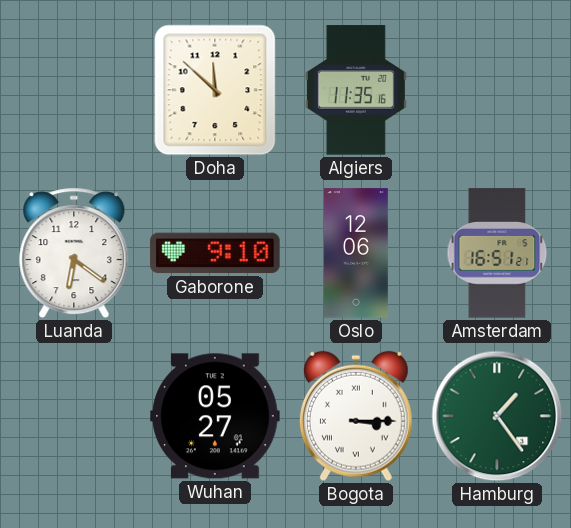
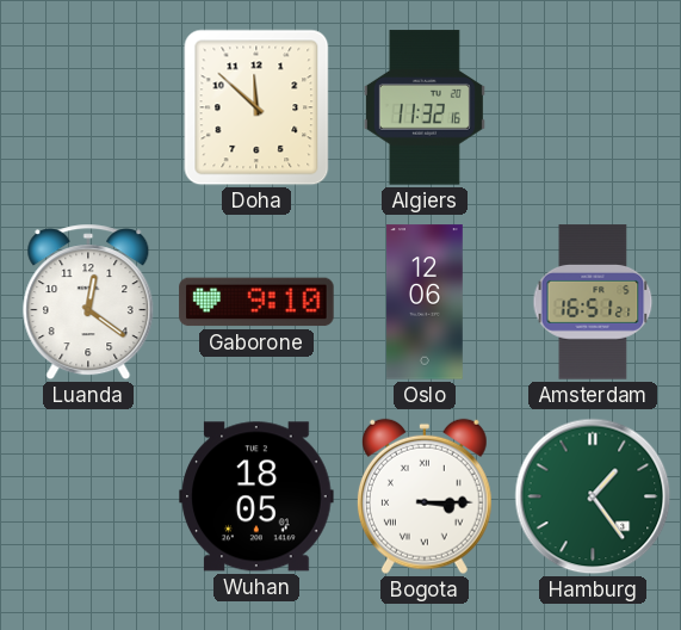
Algiers: 11:35 -> 11:32
Luanda: 6:21 -> 12:21
Wuhan: 05:27 -> 18:05
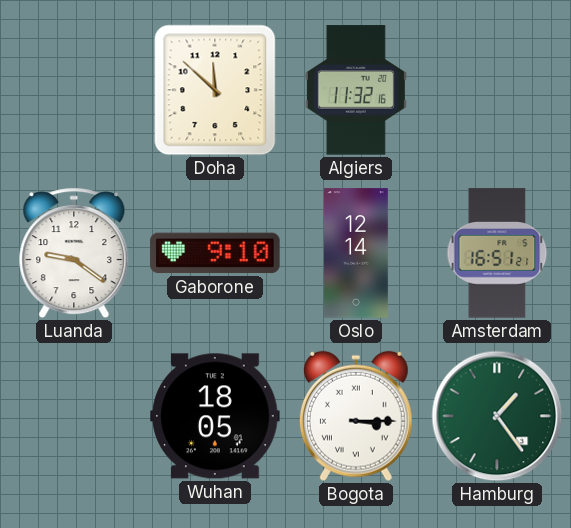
Luanda: 12:21 -> 9:21
Oslo: 12:06 -> 12:14
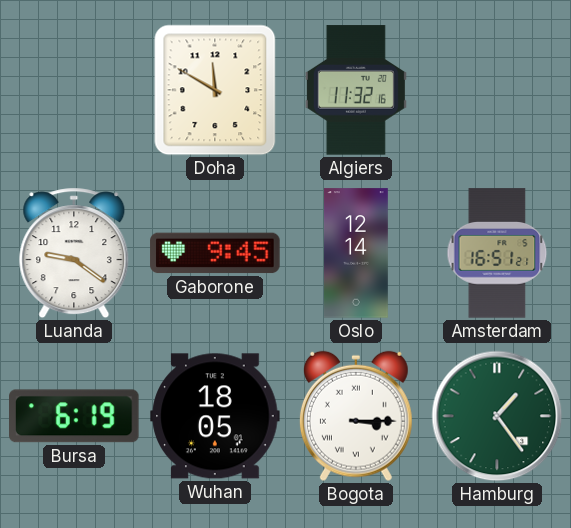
Doha: 11:52 -> 11:50
Gaborone: 9:10 -> 9:45
Bursa: none -> 6:19
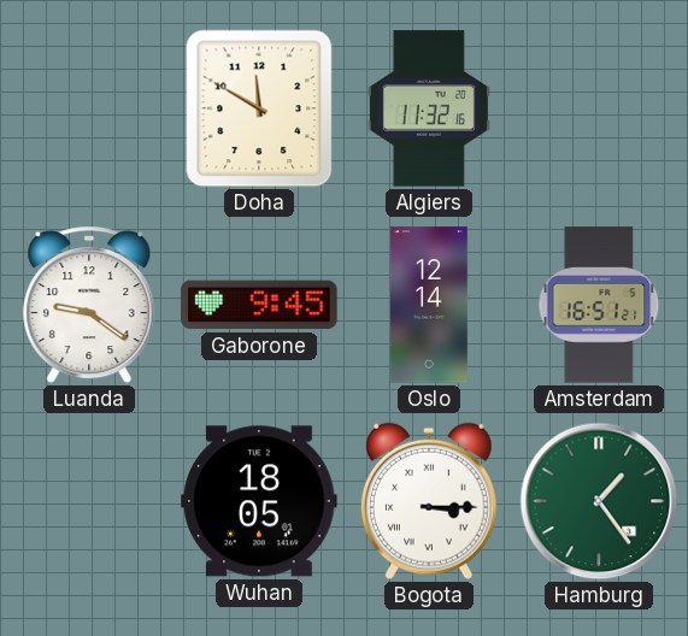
Bursa: 6:19 -> none
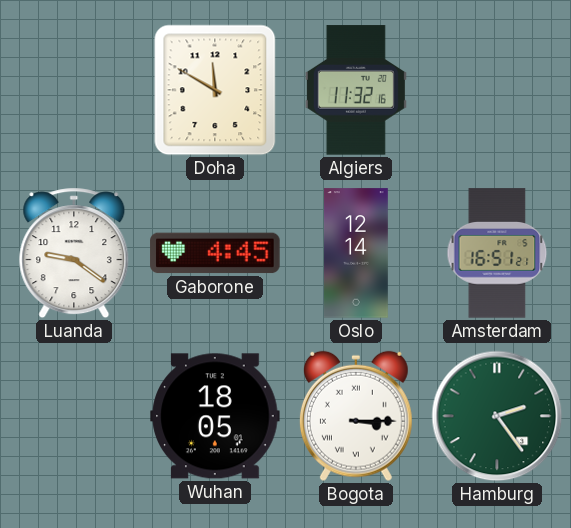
Gaborone: 9:45 -> 4:45
Hamburg: 1:24 -> 2:24
